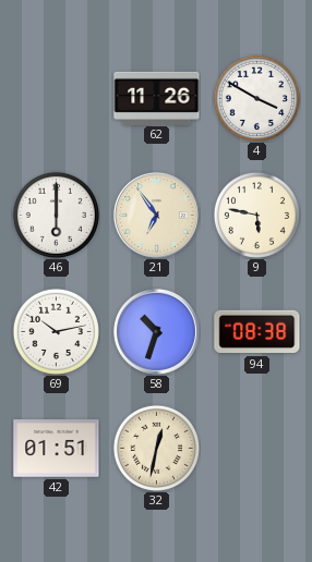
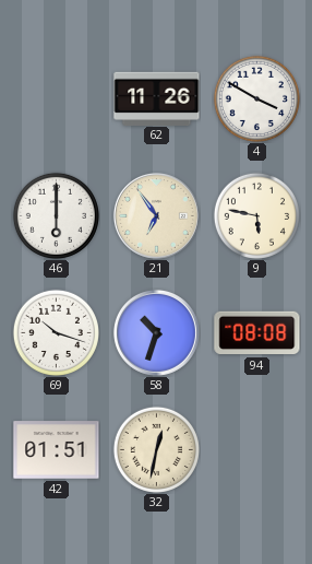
69: 10:13 -> 10:18
94: 08:38 -> 08:08
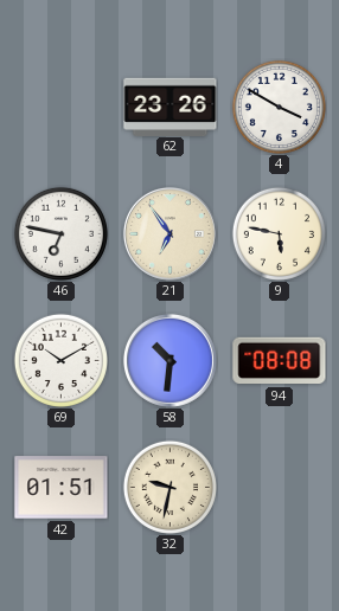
62: 11:26 -> 23:26
46: 6:00 -> 6:47
69: 10:18 -> 10:10
58: 10:33 -> 10:31
32: 12:32 -> 9:32
